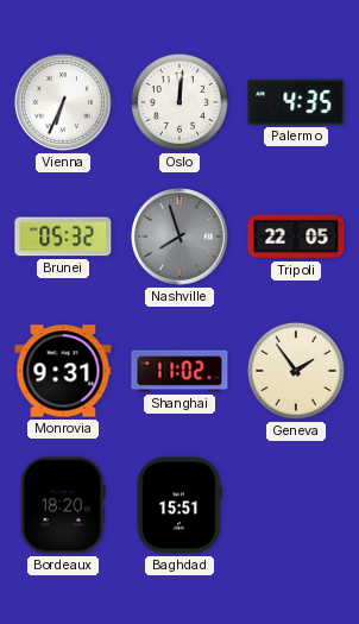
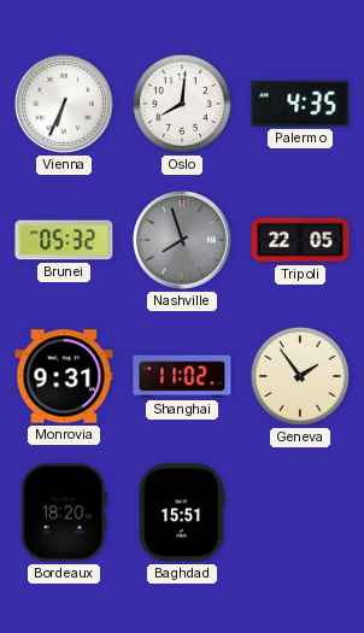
Oslo: 12:01 -> 8:01
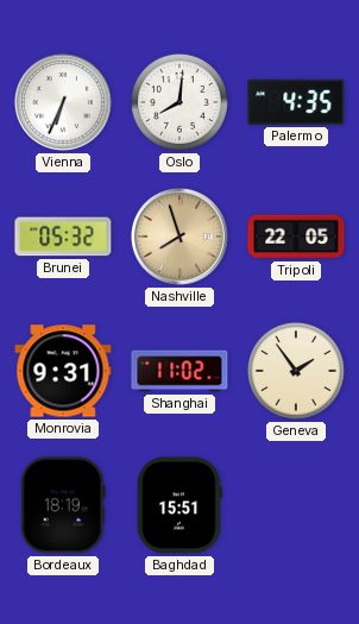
Nashville dial: grey -> champagne
Bordeaux: 18:20 -> 18:19
